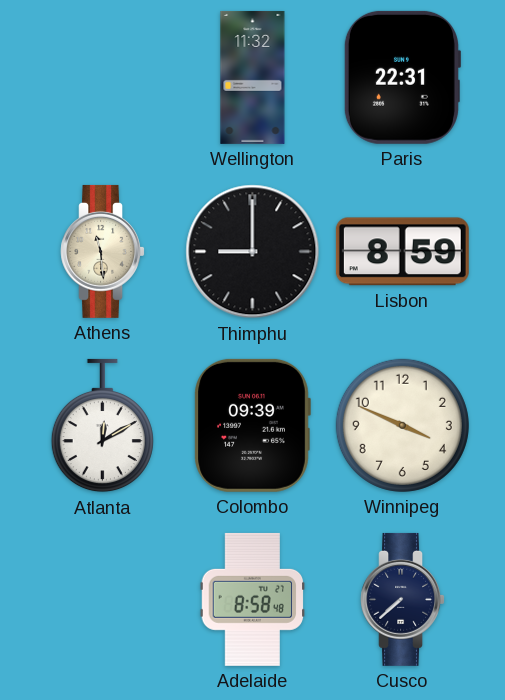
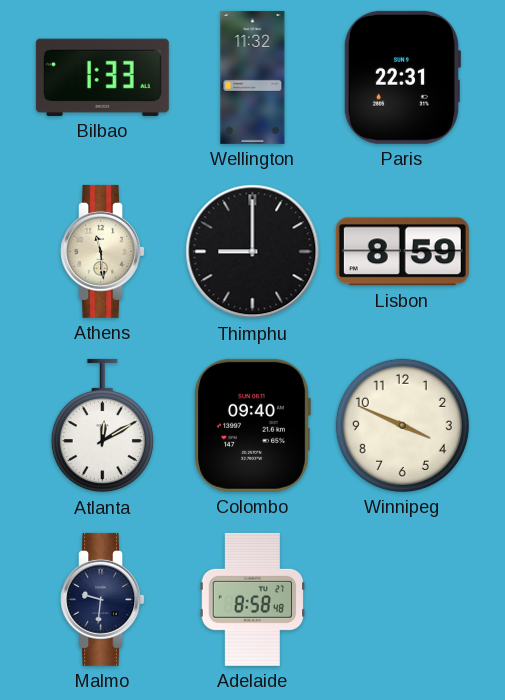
Bilbao: none -> 1:33
Colombo: 09:39 -> 09:40
Malmo: none -> 9:31
Cusco: 7:38 -> none
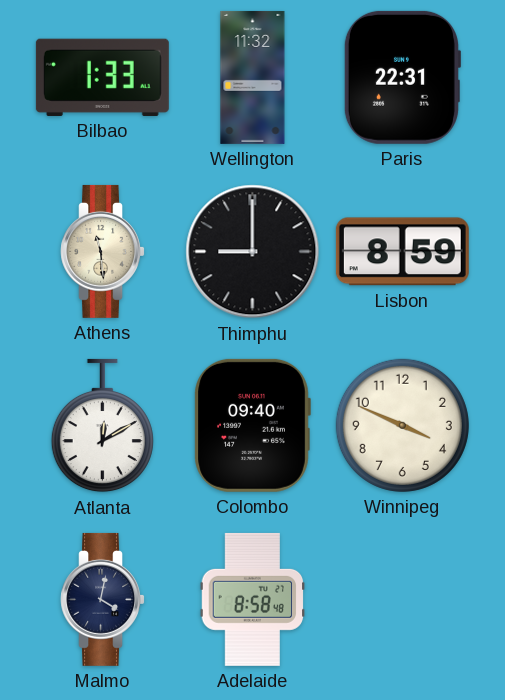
Malmo: 9:31 -> 4:02
